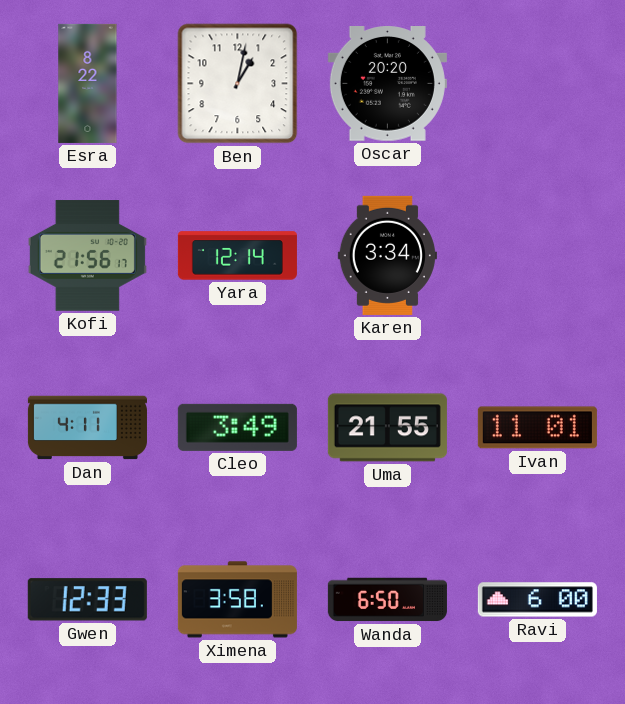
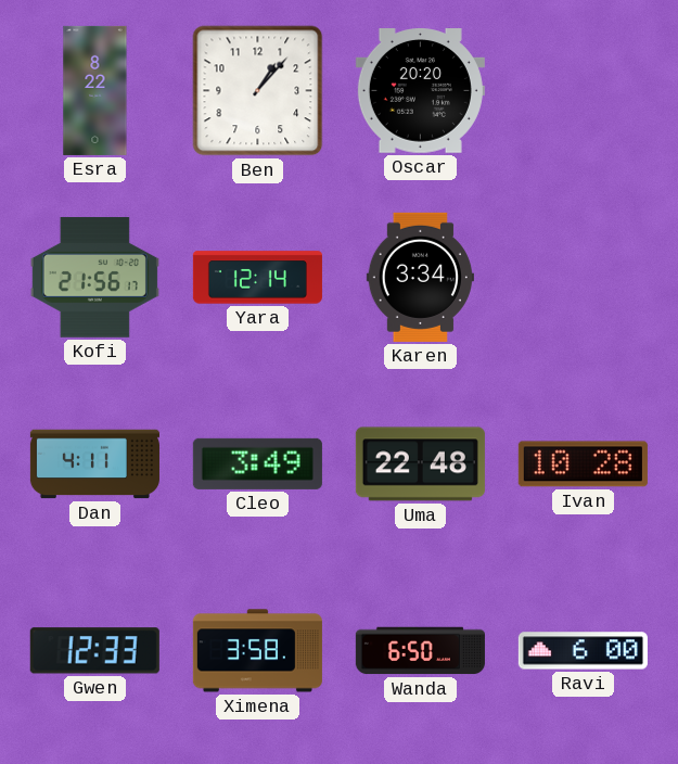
Ben: 1:02 -> 1:07
Uma: 21:55 -> 22:48
Ivan: 11:01 -> 10:28
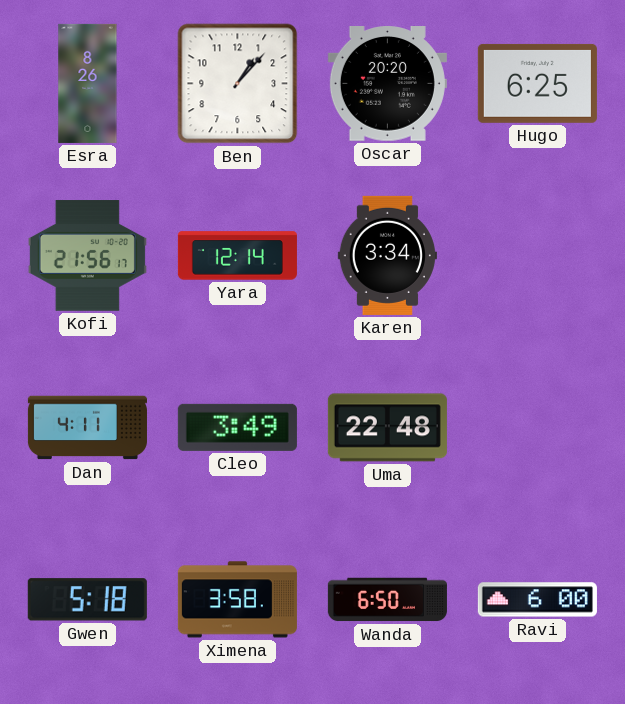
Esra: 8:22 -> 8:26
Hugo: none -> 6:25
Ivan: 10:28 -> none
Gwen: 12:33 -> 5:18
